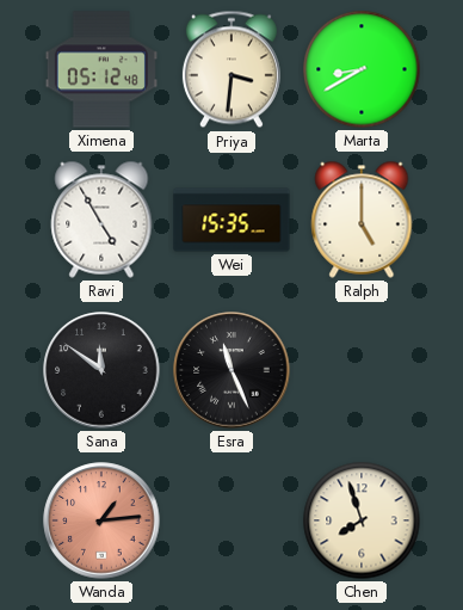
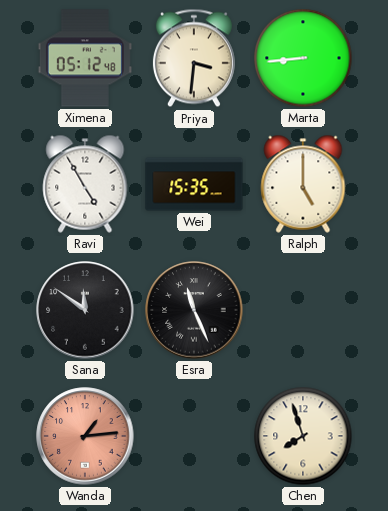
Marta: 8:40 -> 8:44
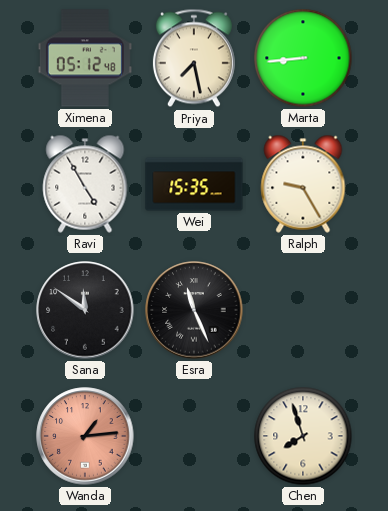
Priya: 3:31 -> 7:28
Ralph: 5:00 -> 9:25
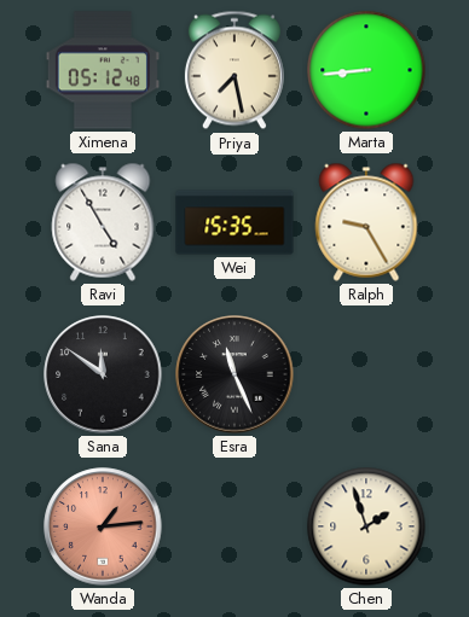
Chen: 7:57 -> 1:57
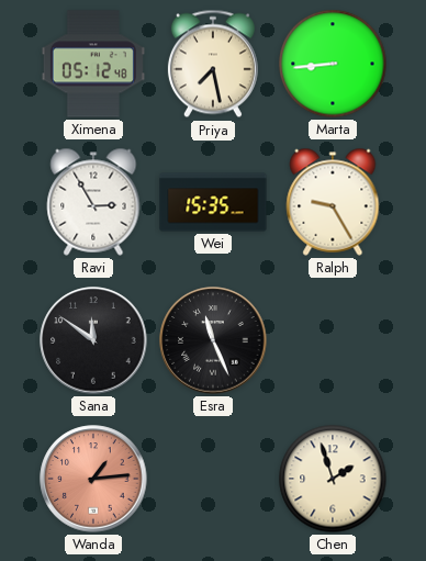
Ravi: 4:55 -> 2:55
